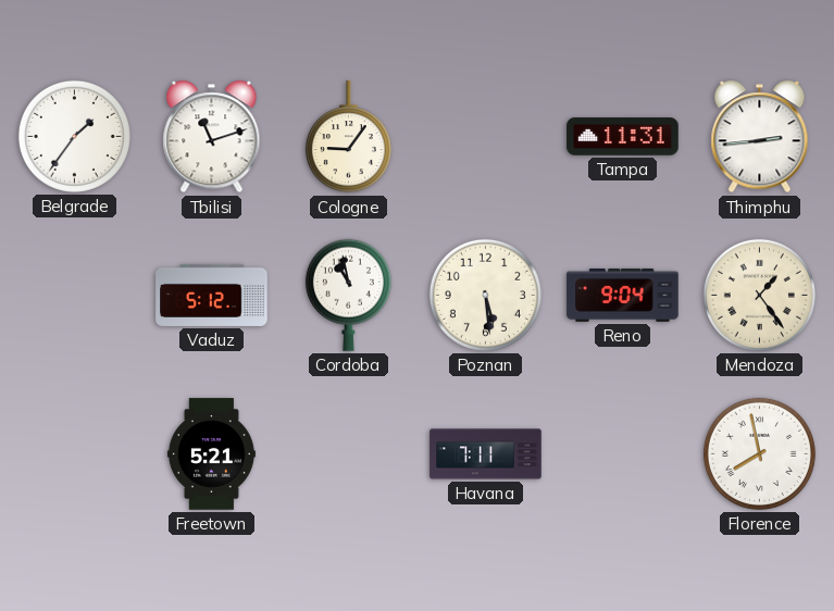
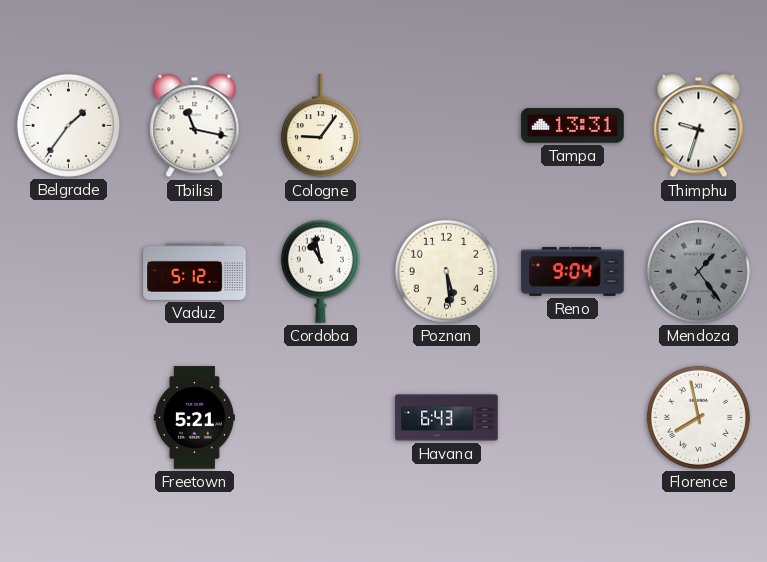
Tbilisi: 11:12 -> 11:17
Tampa: 11:31 -> 13:31
Thimphu: 2:44 -> 9:33
Mendoza dial: cream -> grey
Havana: 7:11 -> 6:43
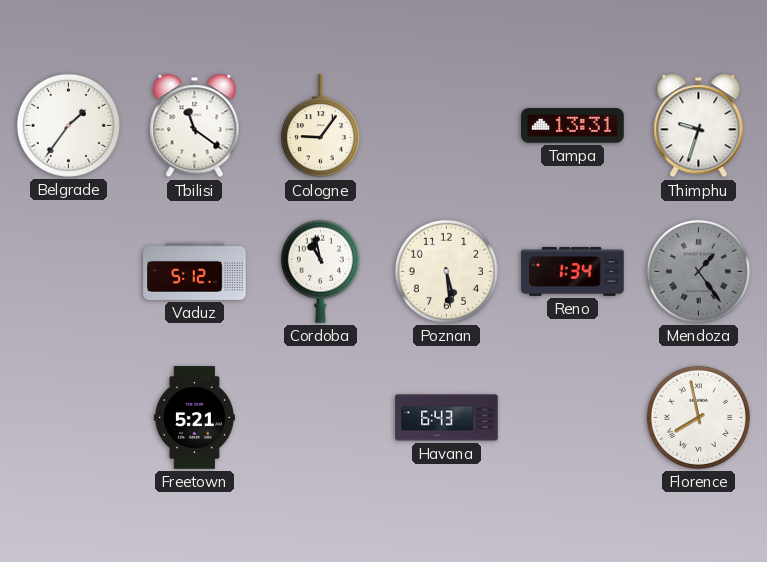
Tbilisi: 11:17 -> 11:21
Reno: 9:04 -> 1:34
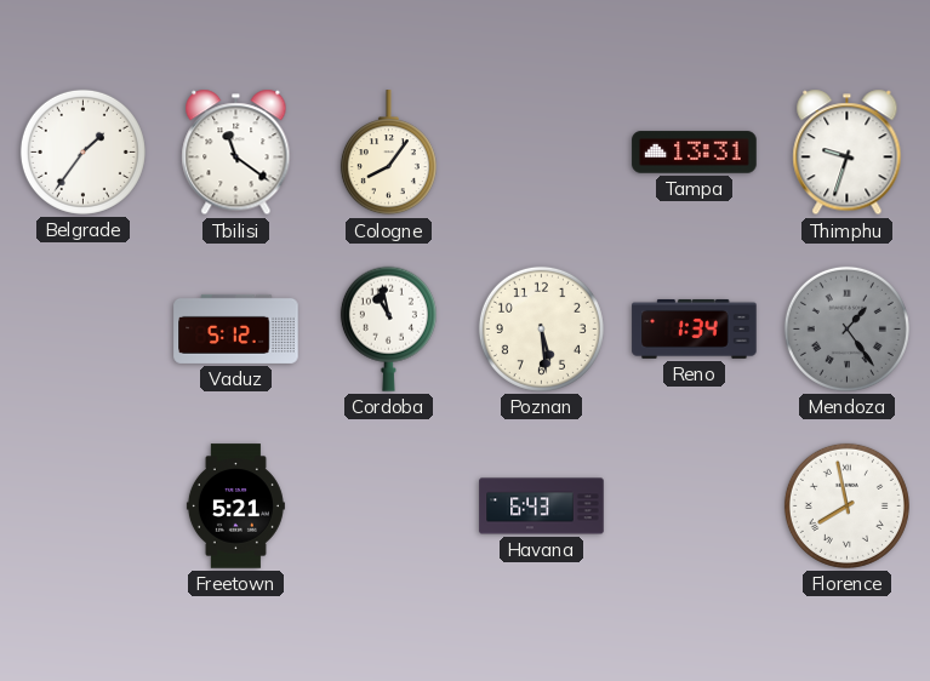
Cologne: 9:06 -> 8:06
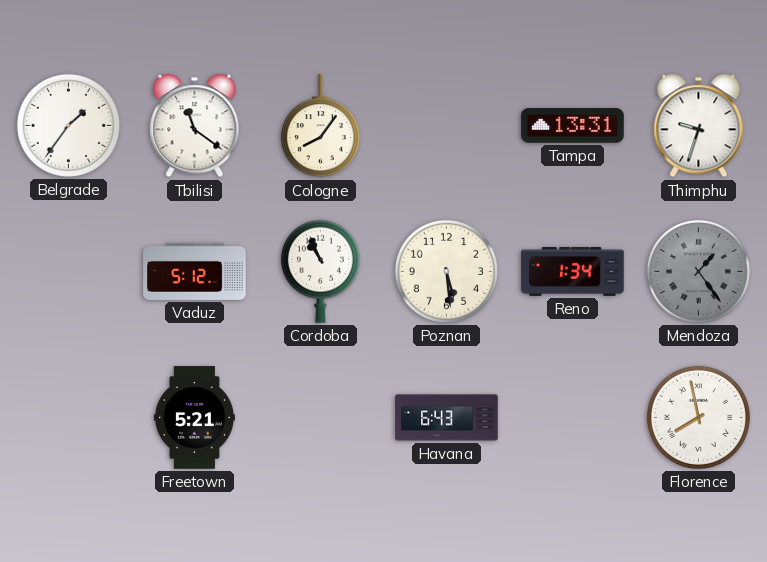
Cordoba: 10:58 -> 10:56
